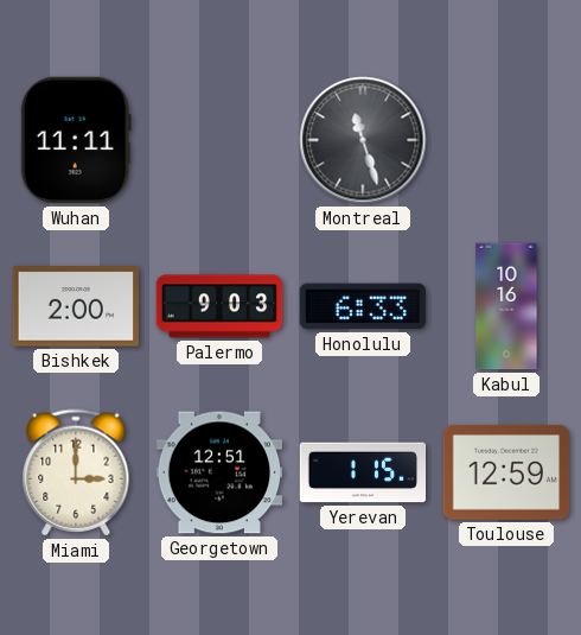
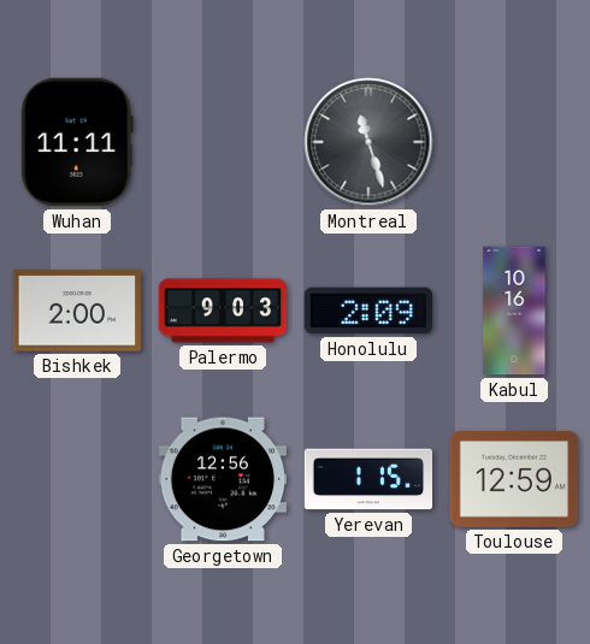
Honolulu: 6:33 -> 2:09
Miami: 3:00 -> none
Georgetown: 12:51 -> 12:56
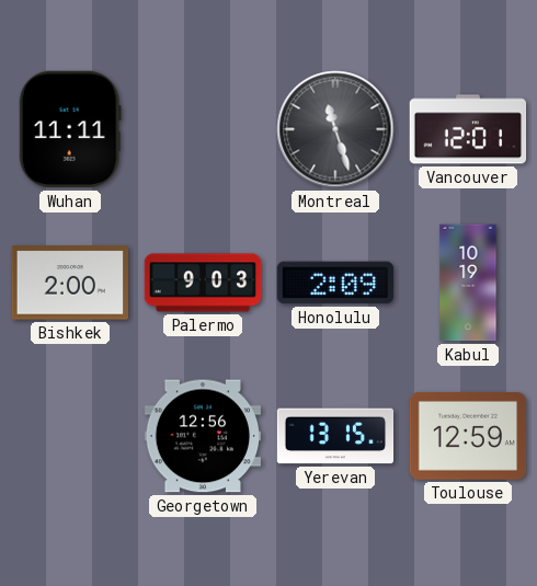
Vancouver: none -> 12:01
Kabul: 10:16 -> 10:19
Yerevan: 1:15 -> 13:15
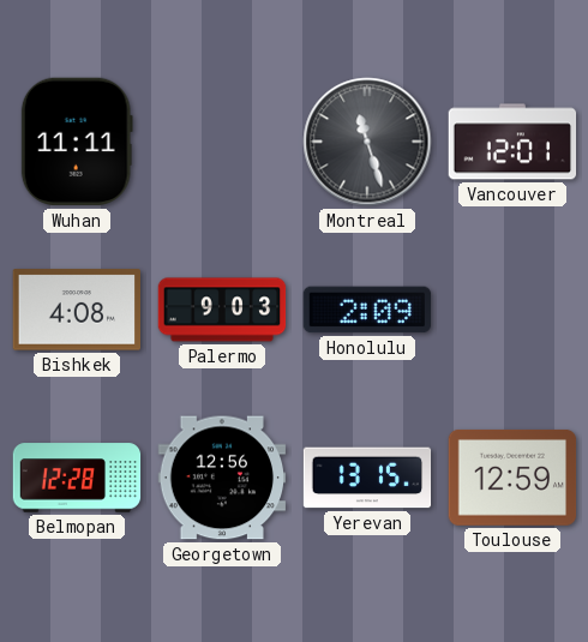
Bishkek: 2:00 -> 4:08
Kabul: 10:19 -> none
Belmopan: none -> 12:28
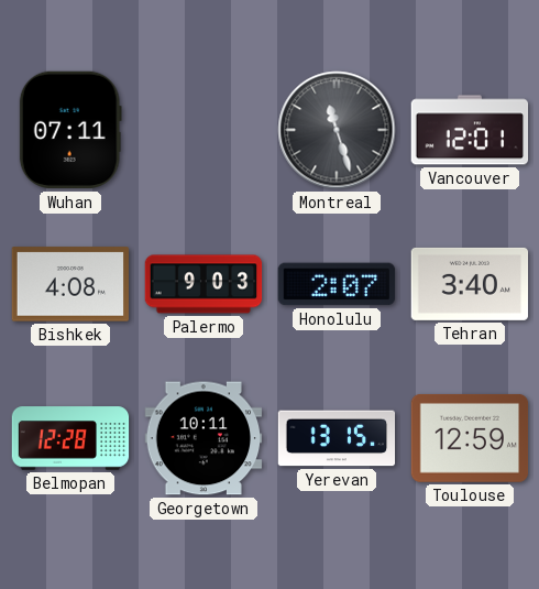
Wuhan: 11:11 -> 07:11
Honolulu: 2:09 -> 2:07
Tehran: none -> 3:40
Georgetown: 12:56 -> 10:11
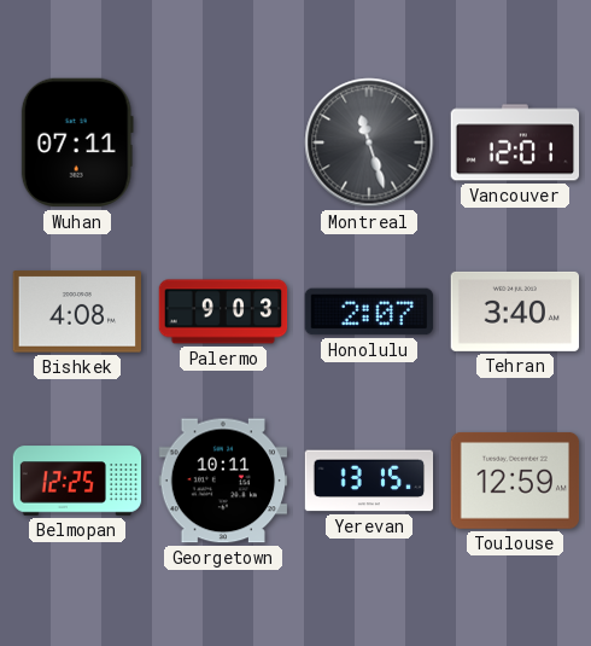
Belmopan: 12:28 -> 12:25
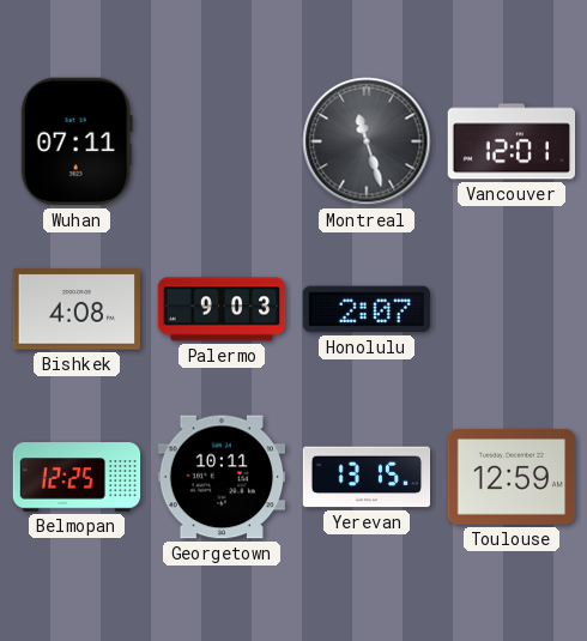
Tehran: 3:40 -> none
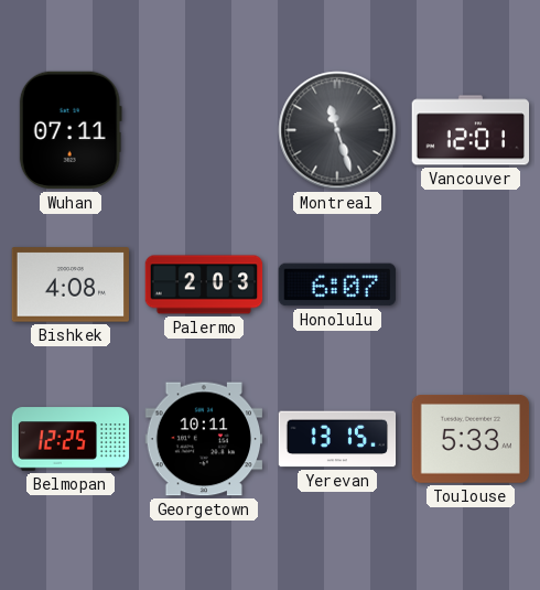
Palermo: 9:03 -> 2:03
Honolulu: 2:07 -> 6:07
Toulouse: 12:59 -> 5:33
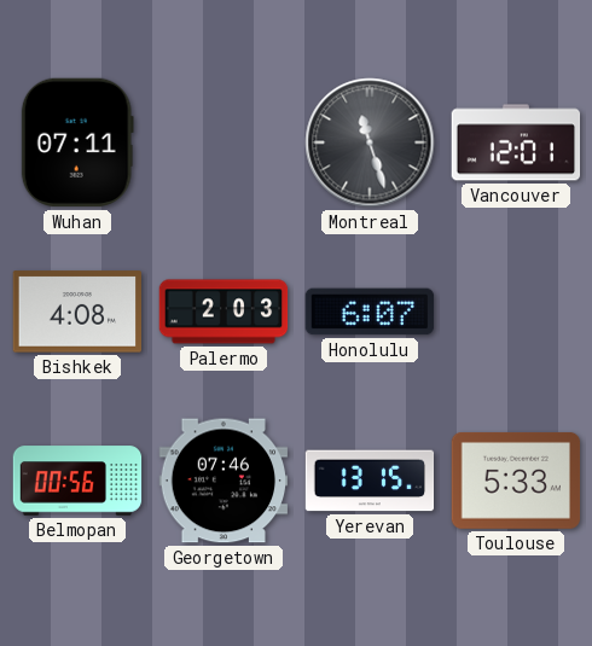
Belmopan: 12:25 -> 00:56
Georgetown: 10:11 -> 07:46
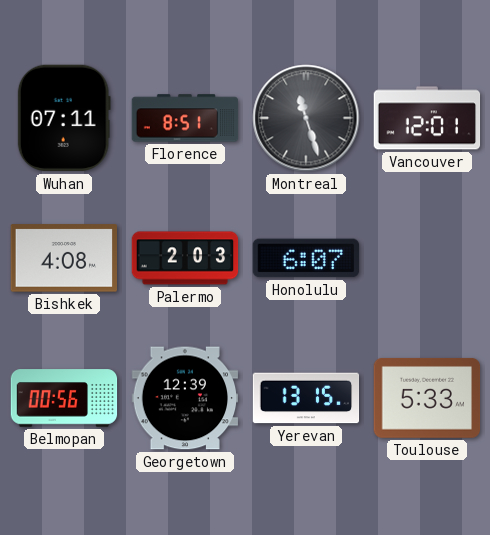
Florence: none -> 8:51
Georgetown: 07:46 -> 12:39
